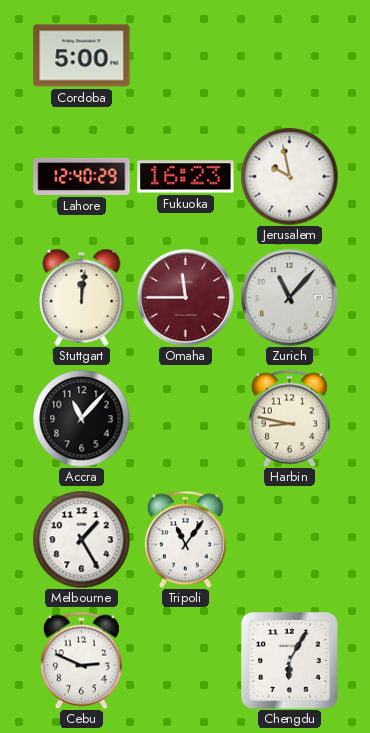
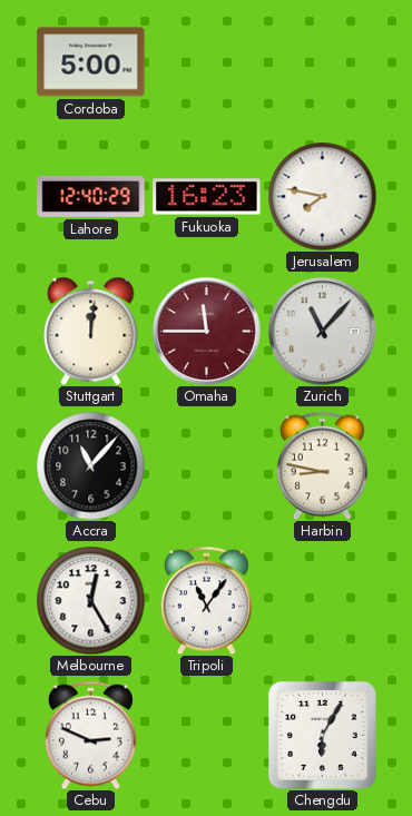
Jerusalem: 9:58 -> 7:47
Melbourne: 1:25 -> 12:25
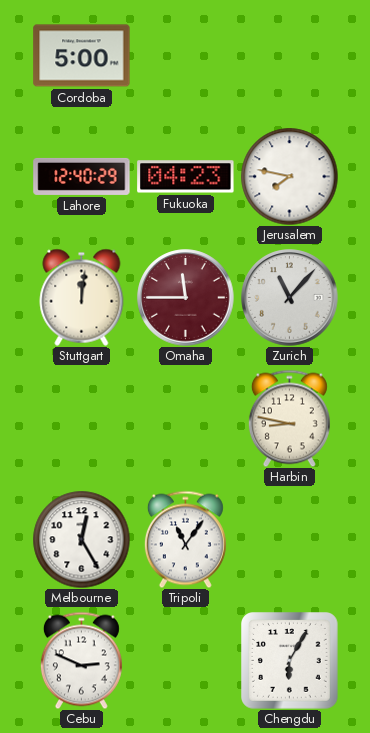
Fukuoka: 16:23 -> 04:23
Accra: 11:07 -> none
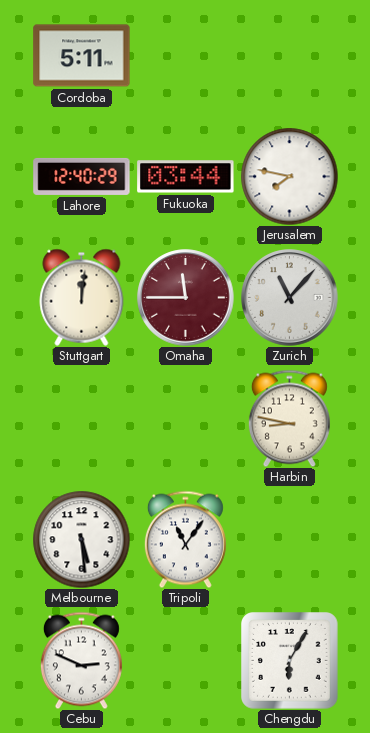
Cordoba: 5:00 -> 5:11
Fukuoka: 04:23 -> 03:44
Melbourne: 12:25 -> 5:29
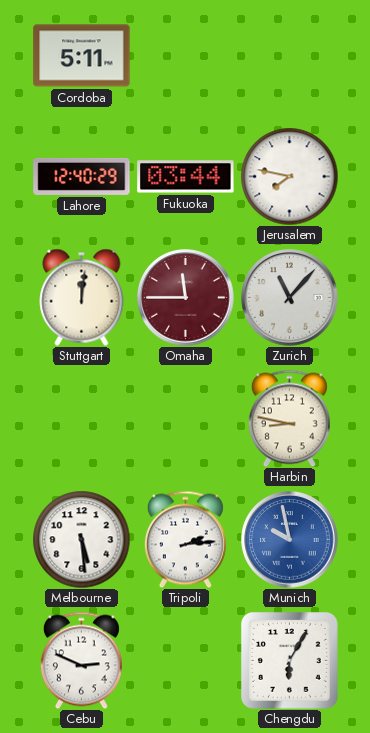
Tripoli: 11:06 -> 2:14
Munich: none -> 9:58
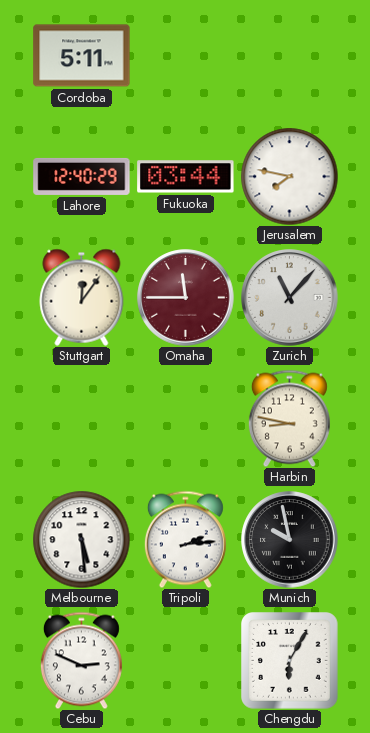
Stuttgart: 12:01 -> 12:06
Munich dial: blue -> black
